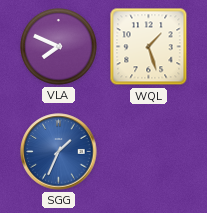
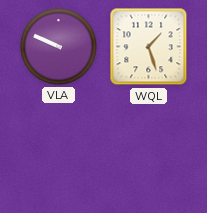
VLA: 7:49 -> 9:49
SGG: 1:34 -> none
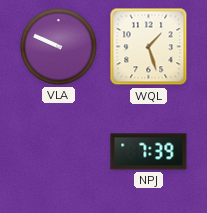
NPJ: none -> 7:39
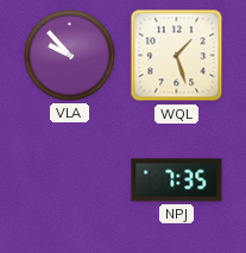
VLA: 9:49 -> 9:53
NPJ: 7:39 -> 7:35
